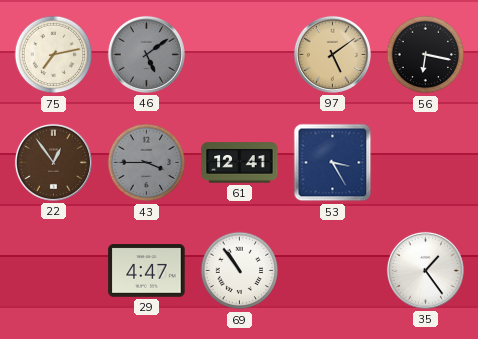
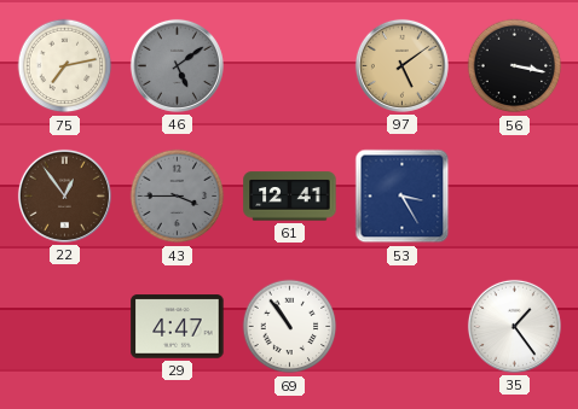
56: 6:17 -> 3:17
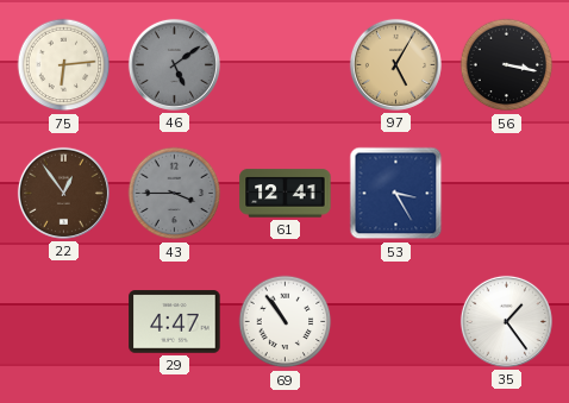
75: 7:13 -> 6:14
97: 5:09 -> 5:05
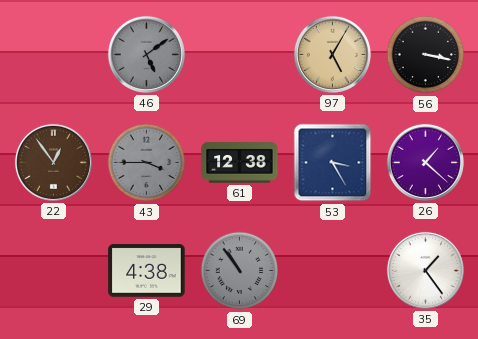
75: 6:14 -> none
61: 12:41 -> 12:38
26: none -> 1:22
29: 4:47 -> 4:38
69 dial: white -> grey
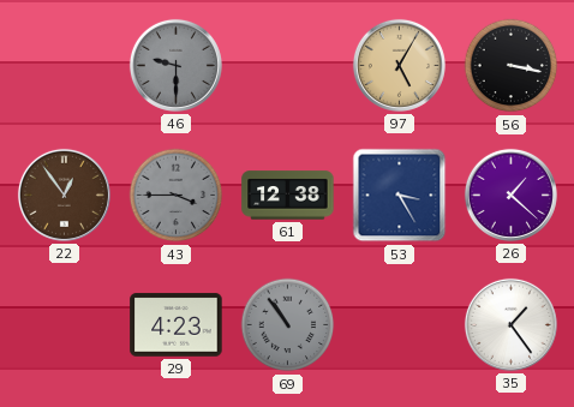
46: 5:09 -> 9:30
29: 4:38 -> 4:23
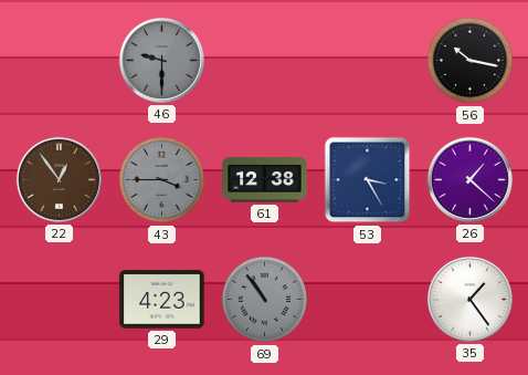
97: 5:05 -> none
56: 3:17 -> 10:17
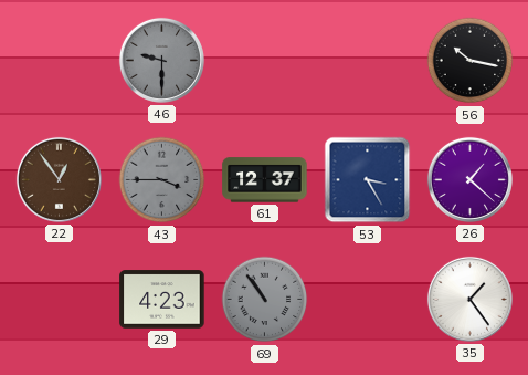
61: 12:38 -> 12:37
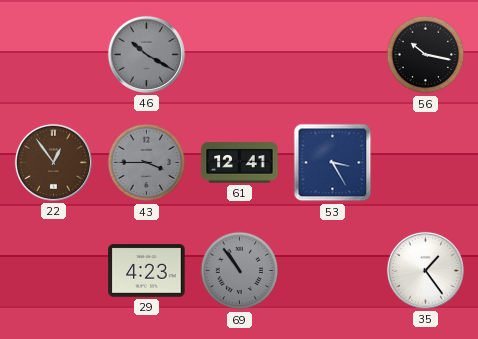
46: 9:30 -> 10:20
61: 12:37 -> 12:41
26: 1:22 -> none
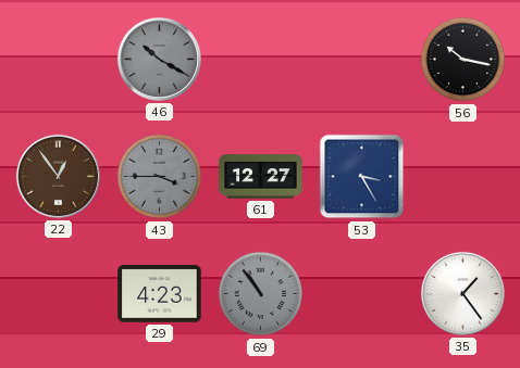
61: 12:41 -> 12:27
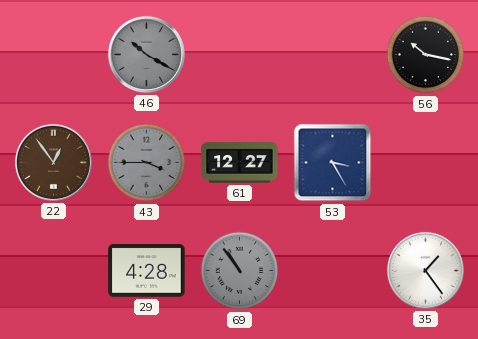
29: 4:23 -> 4:28
